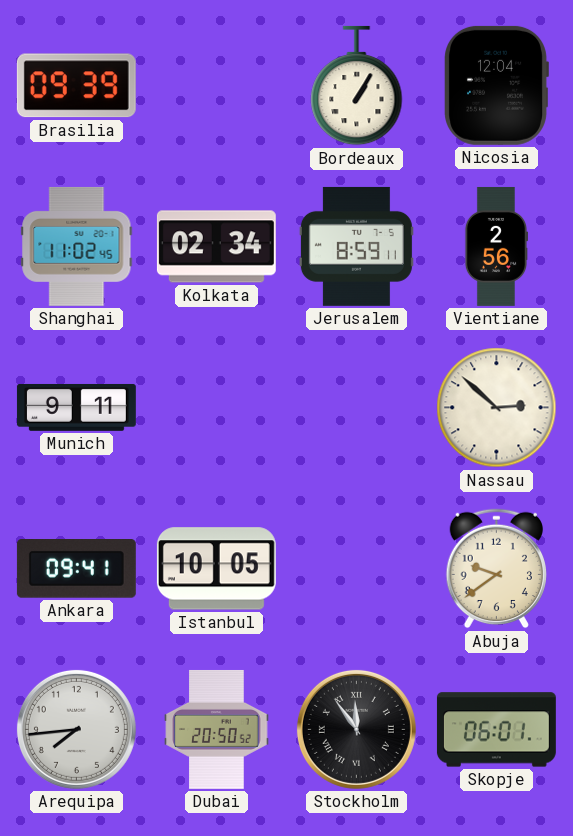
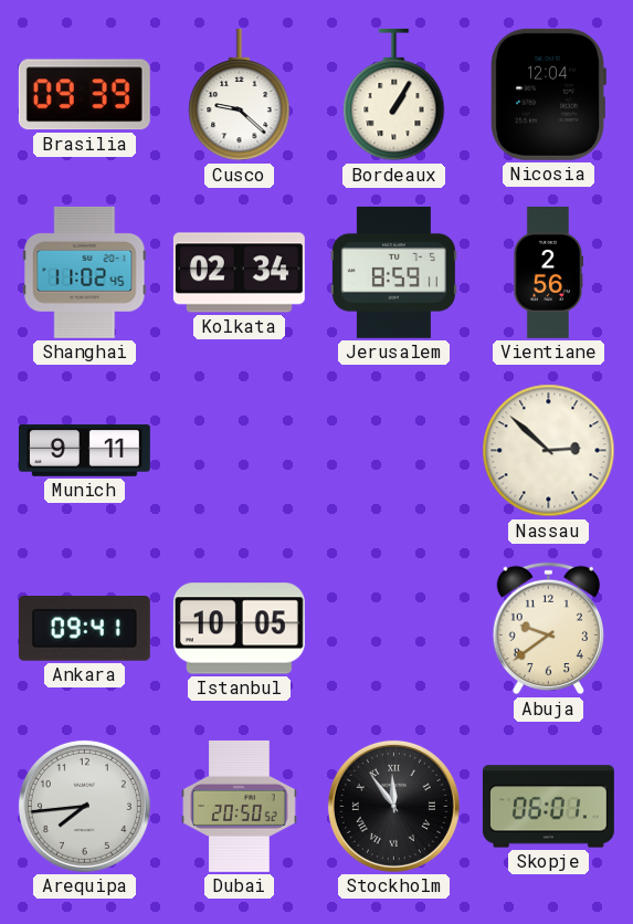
Cusco: none -> 9:22
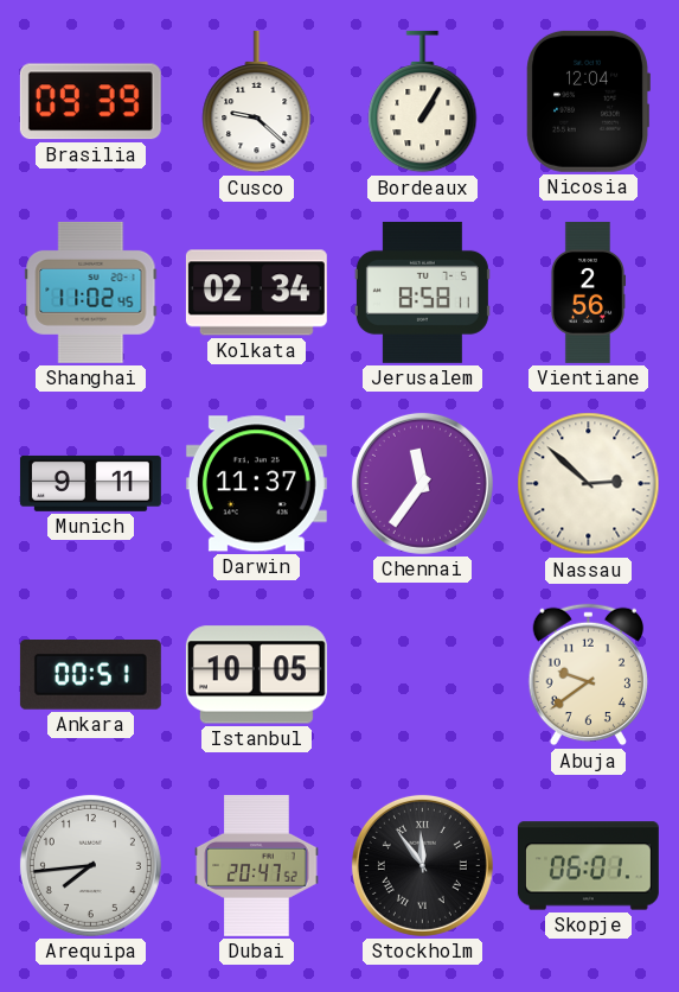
Jerusalem: 8:59 -> 8:58
Darwin: none -> 11:37
Chennai: none -> 11:36
Ankara: 09:41 -> 00:51
Dubai: 20:50 -> 20:47
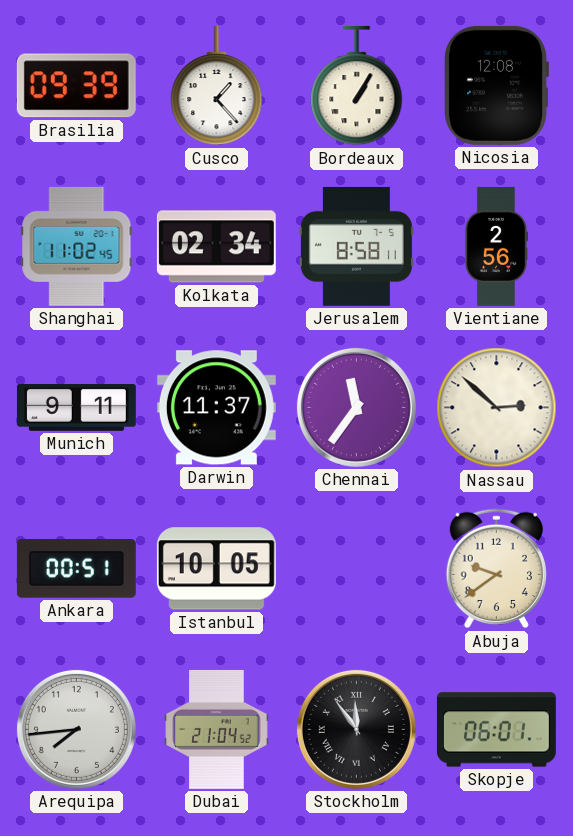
Cusco: 9:22 -> 1:23
Nicosia: 12:04 -> 12:08
Dubai: 20:47 -> 21:04
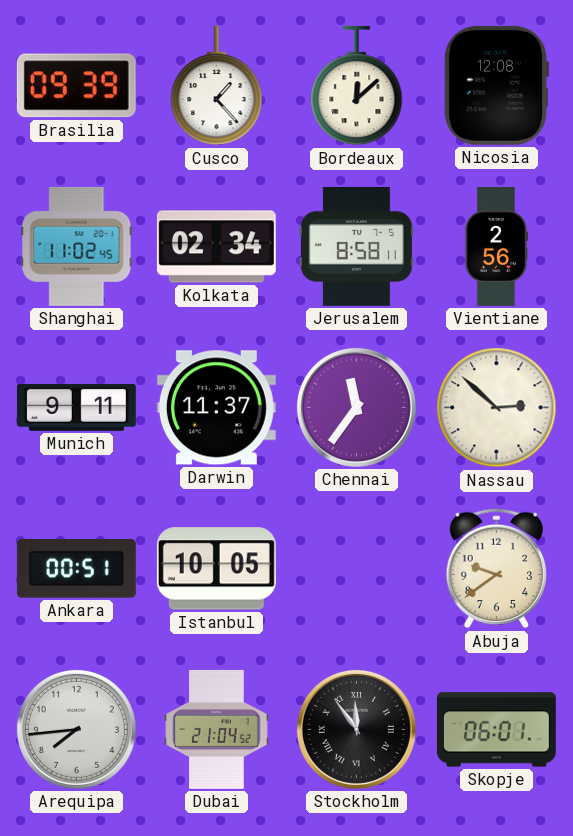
Bordeaux: 1:05 -> 12:08
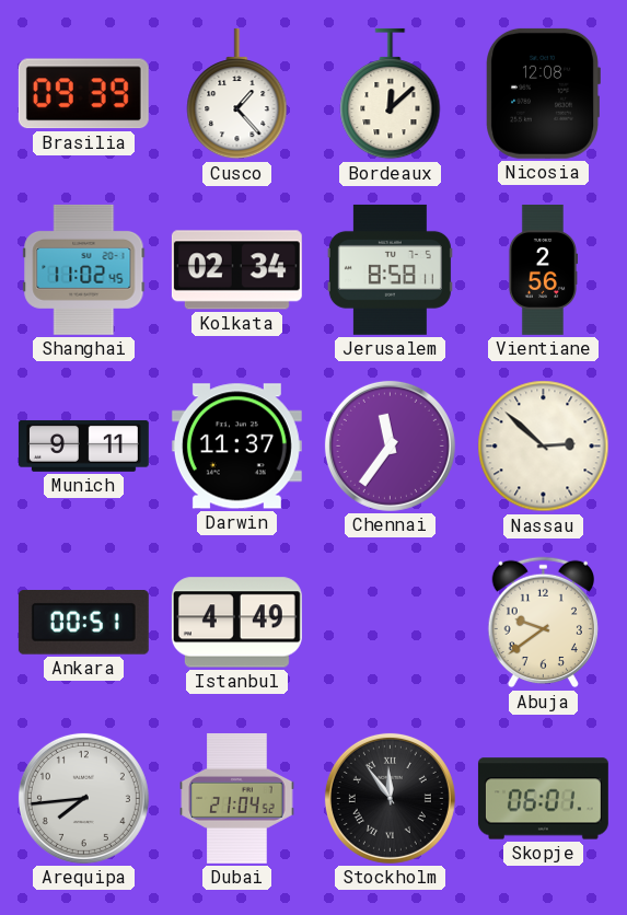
Istanbul: 10:05 -> 4:49
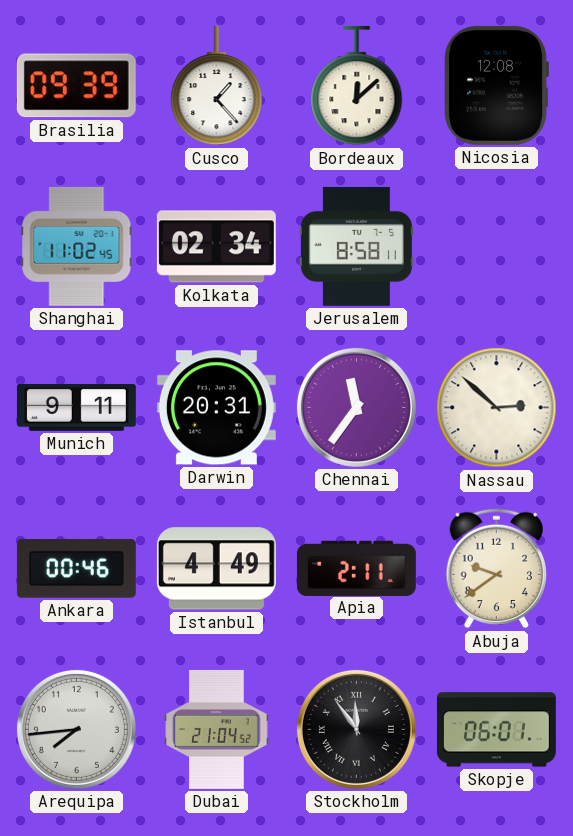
Vientiane: 2:56 -> none
Darwin: 11:37 -> 20:31
Ankara: 00:51 -> 00:46
Apia: none -> 2:11
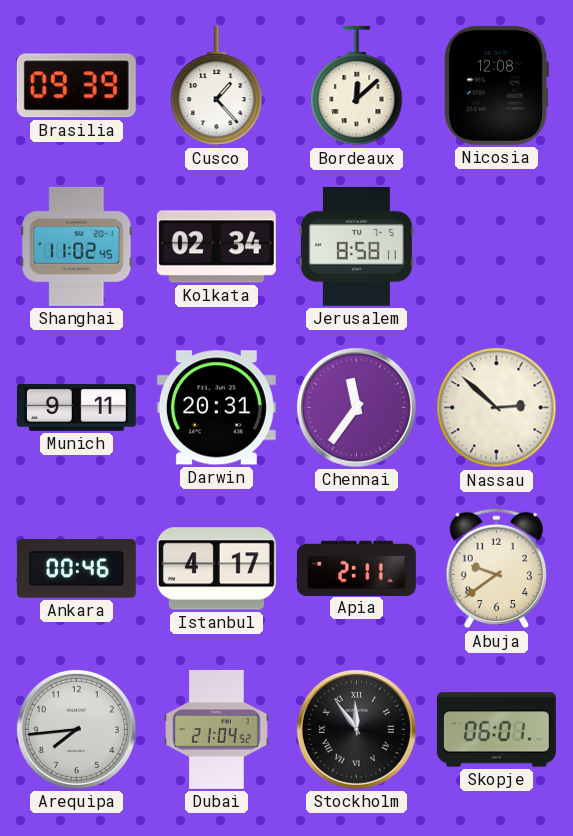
Istanbul: 4:49 -> 4:17
